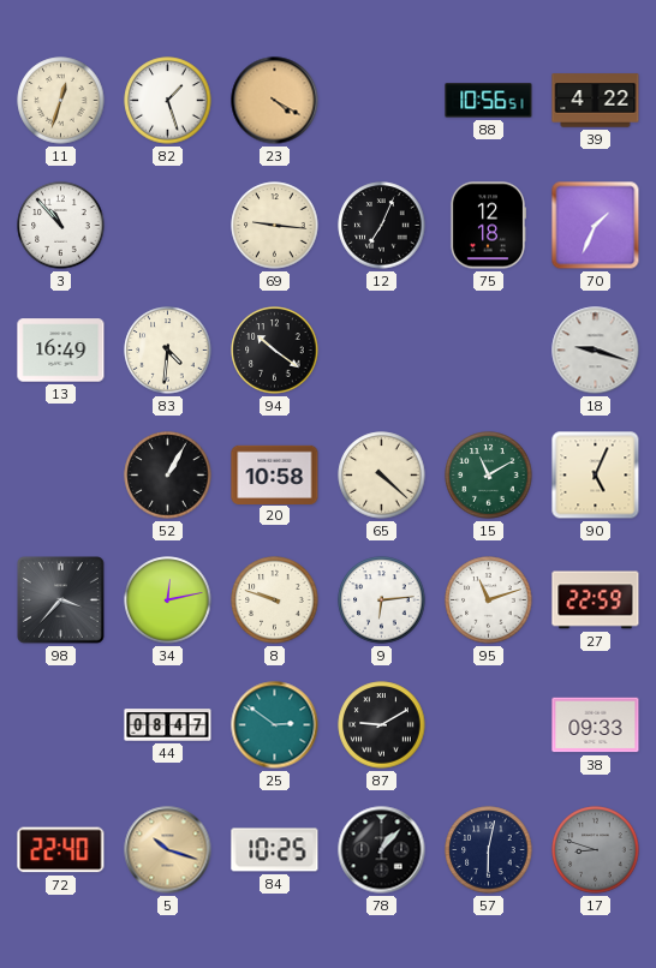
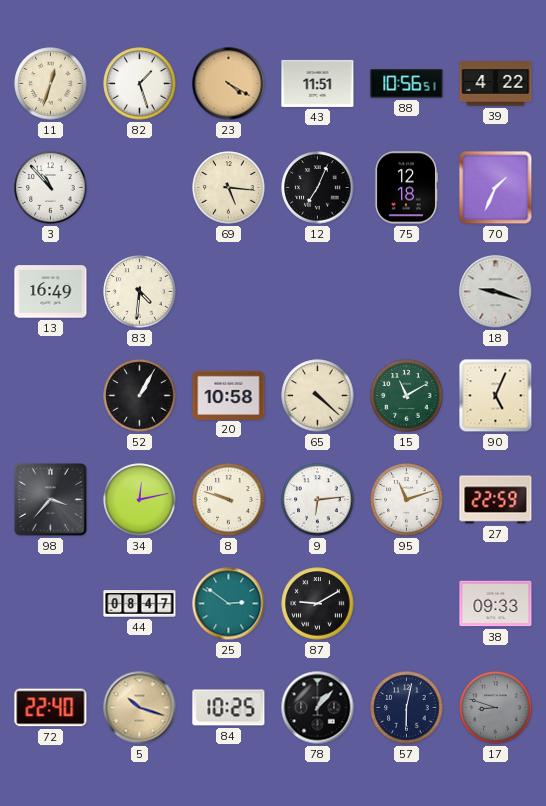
43: none -> 11:51
69: 9:16 -> 5:16
94: 10:21 -> none
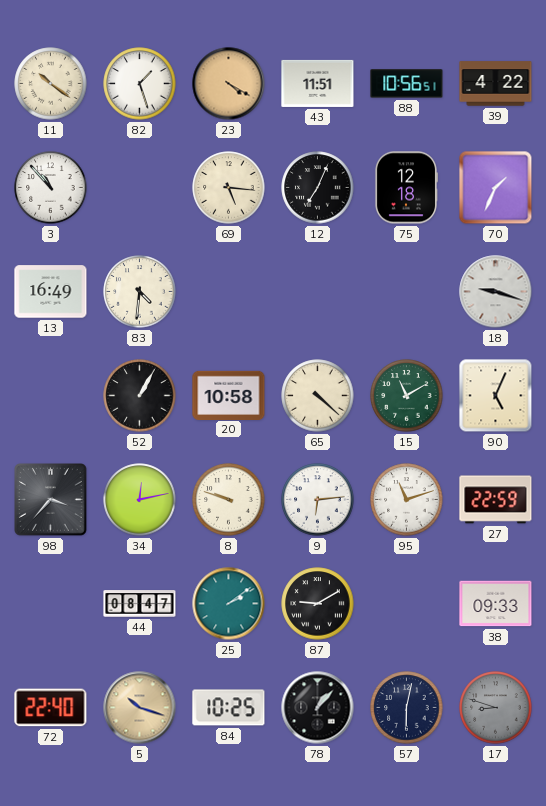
11: 12:33 -> 10:21
25: 2:51 -> 2:09
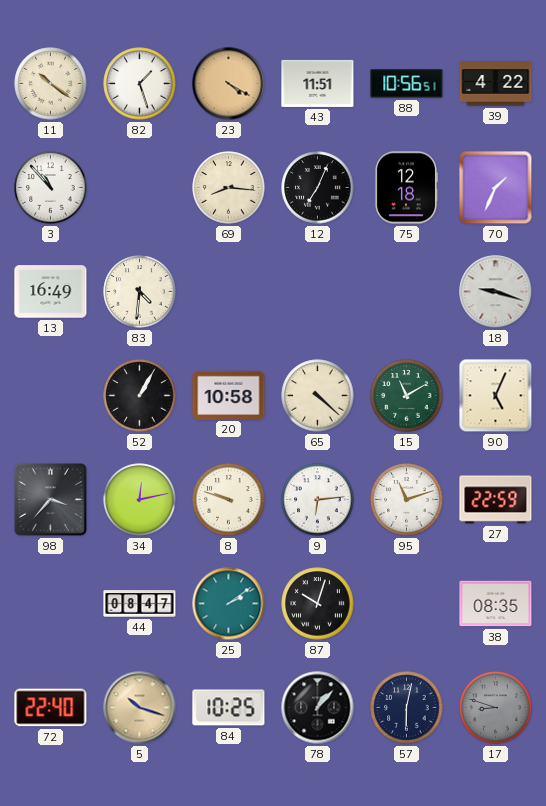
69: 5:16 -> 8:16
87: 9:10 -> 10:03
38: 09:33 -> 08:35
